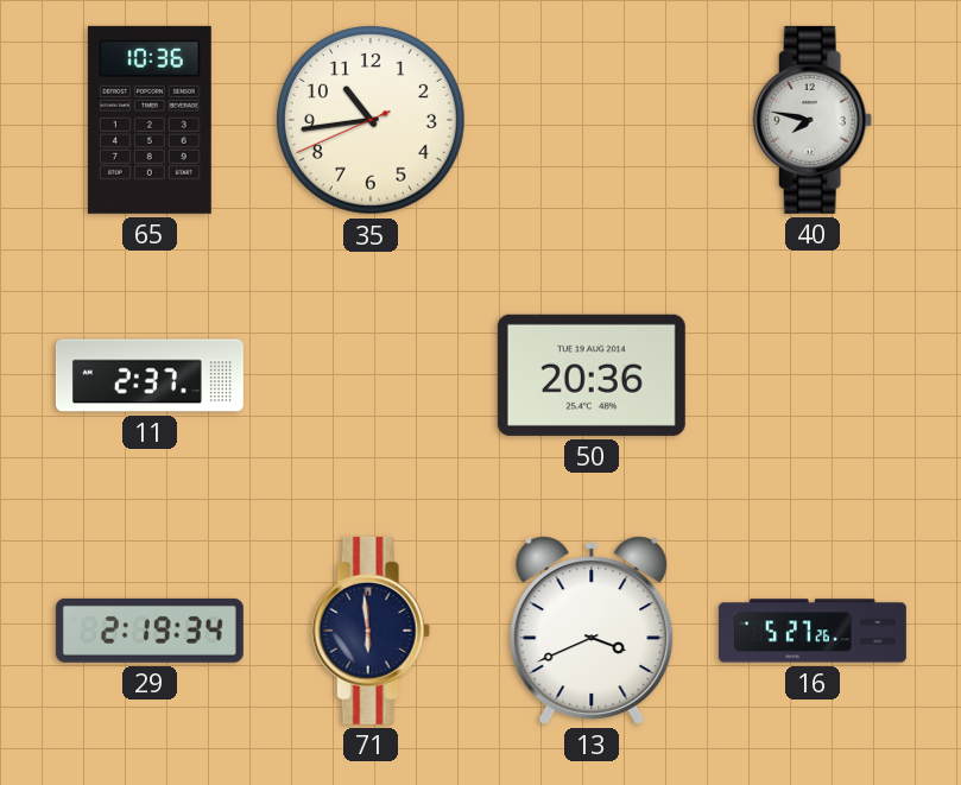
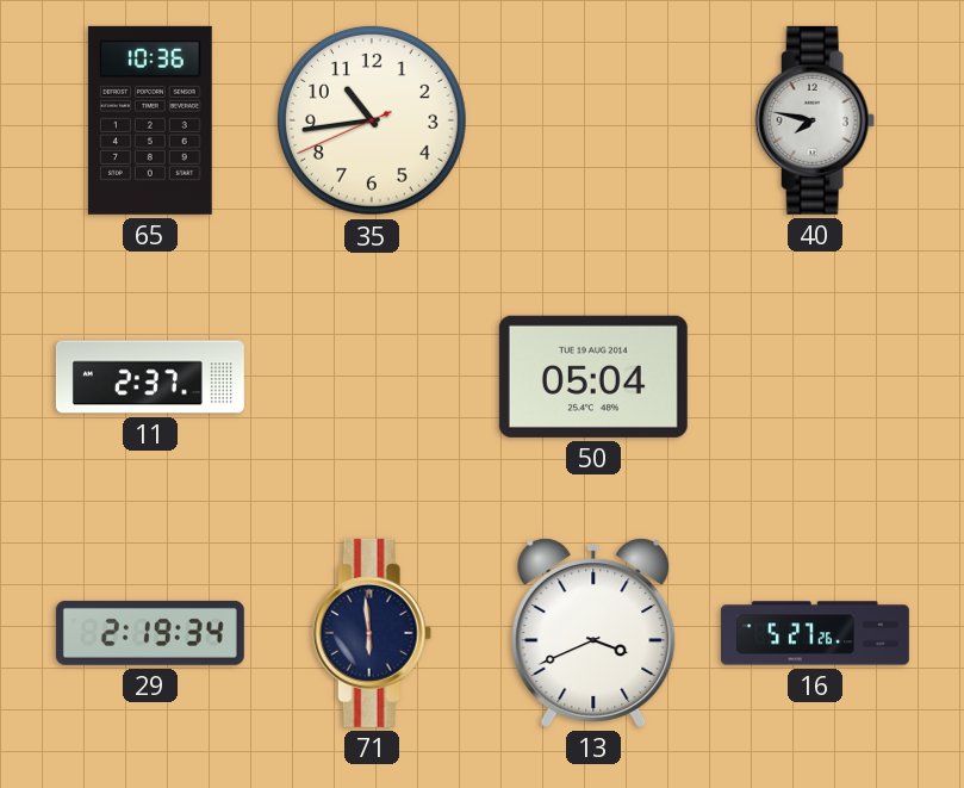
50: 20:36 -> 05:04
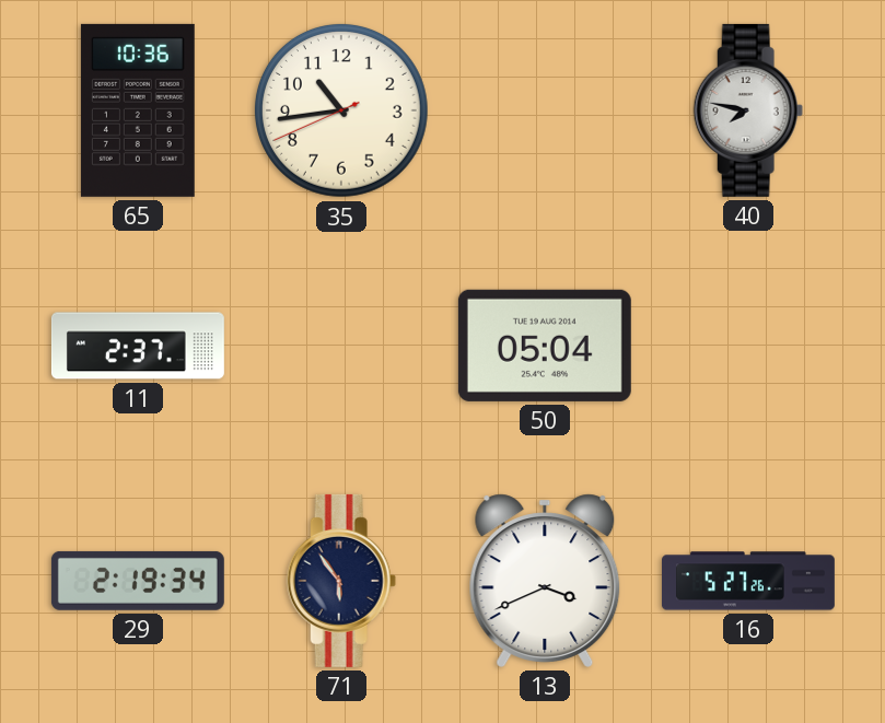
71: 5:59 -> 5:54
